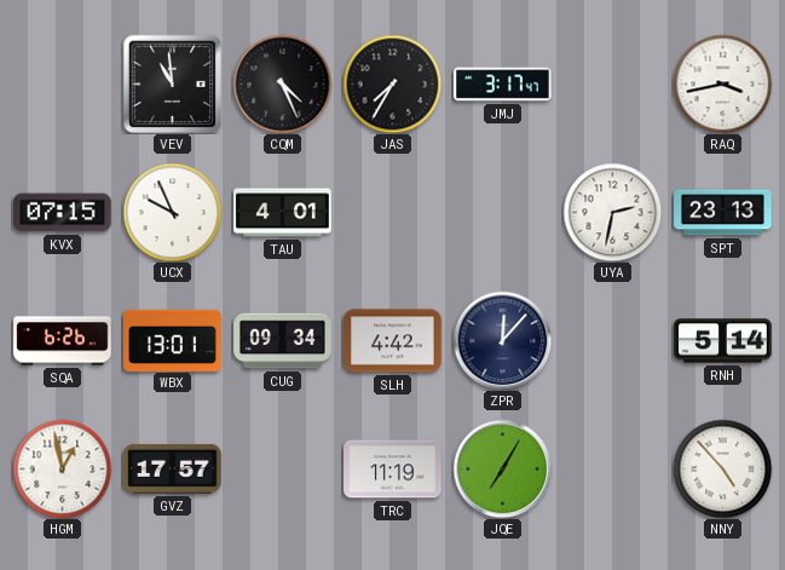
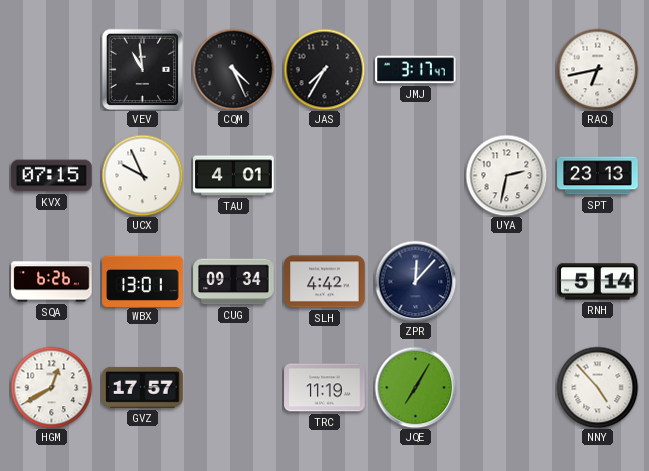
RAQ: 3:43 -> 6:43
HGM: 12:58 -> 12:40
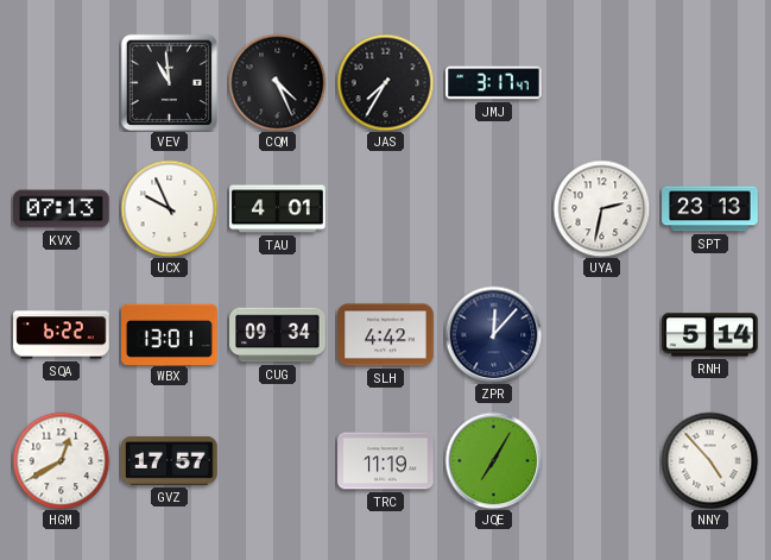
RAQ: 6:43 -> none
KVX: 07:15 -> 07:13
SQA: 6:26 -> 6:22
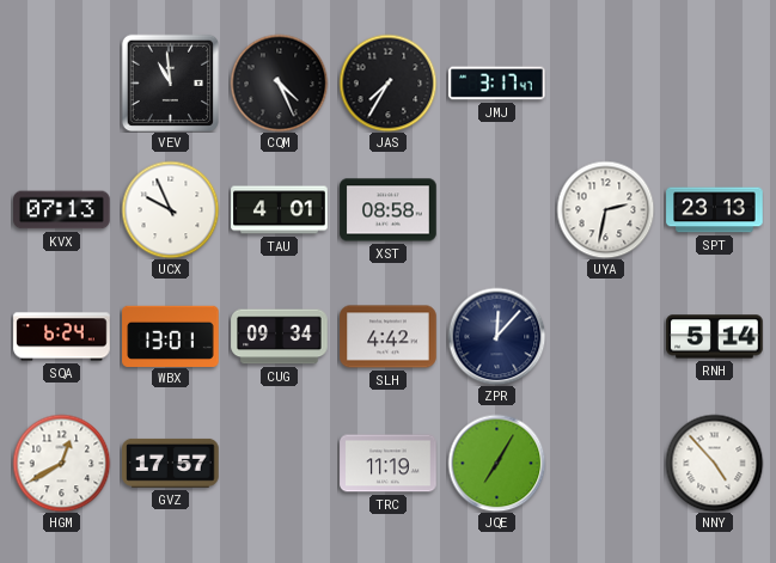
XST: none -> 08:58
SQA: 6:22 -> 6:24
